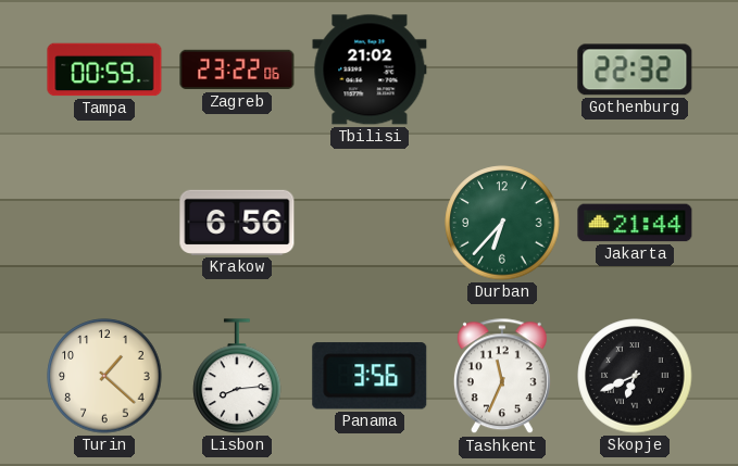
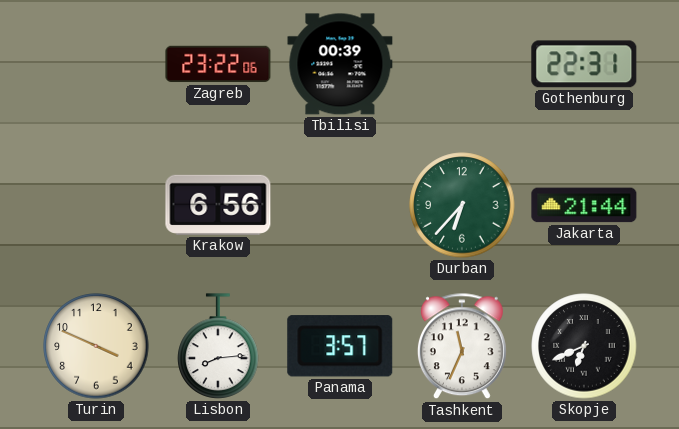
Tampa: 00:59 -> none
Tbilisi: 21:02 -> 00:39
Gothenburg: 22:32 -> 22:31
Turin: 1:22 -> 3:49
Panama: 3:56 -> 3:57
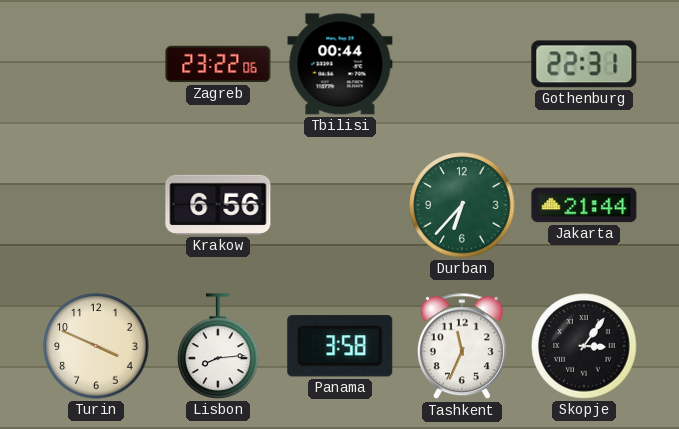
Tbilisi: 00:39 -> 00:44
Panama: 3:57 -> 3:58
Skopje: 6:41 -> 3:06
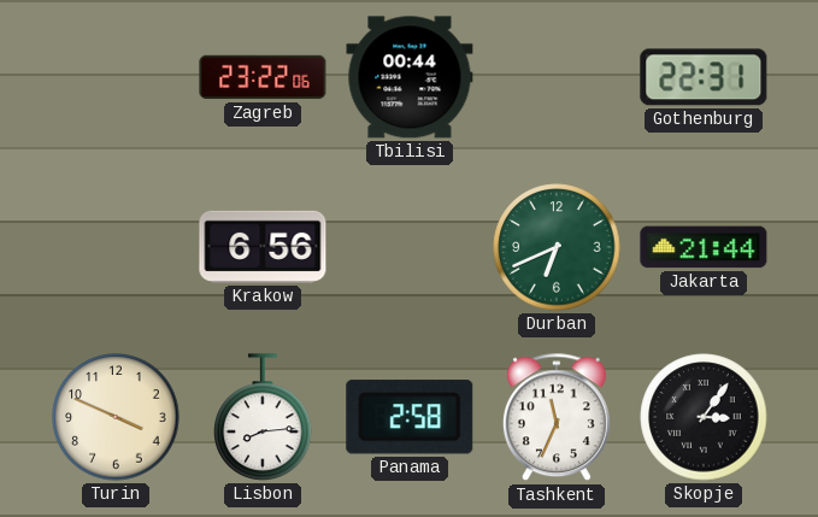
Durban: 6:37 -> 6:41
Panama: 3:58 -> 2:58
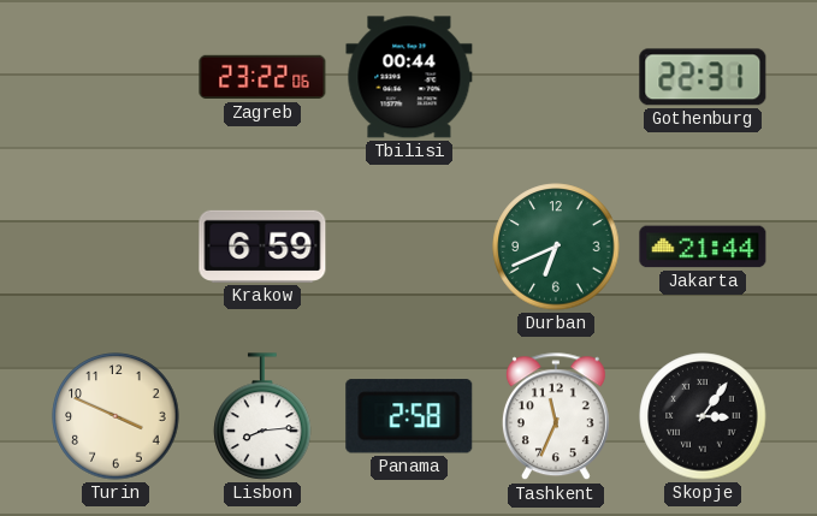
Krakow: 6:56 -> 6:59
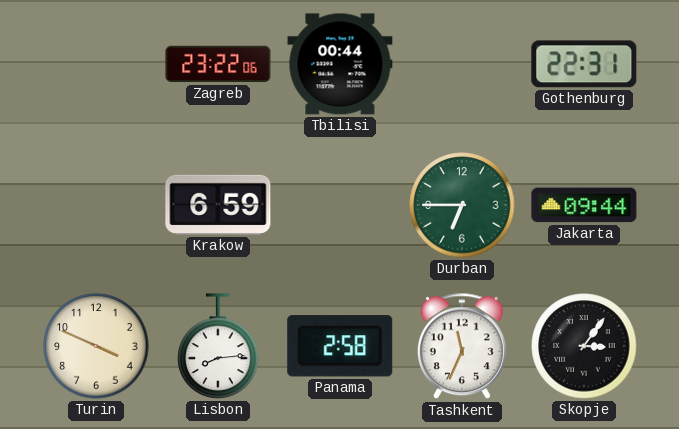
Durban: 6:41 -> 6:45
Jakarta: 21:44 -> 09:44
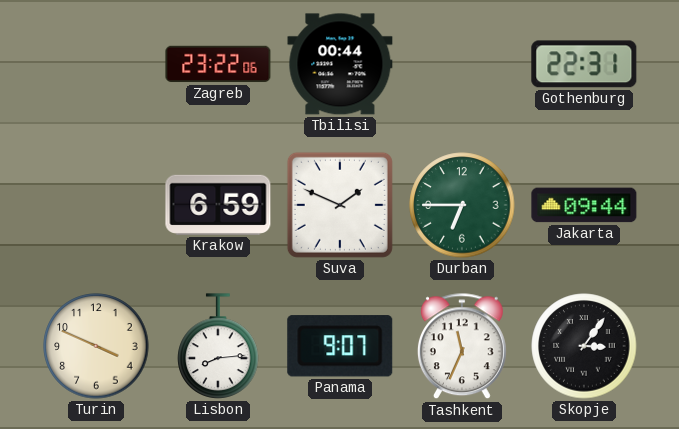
Suva: none -> 1:49
Panama: 2:58 -> 9:07
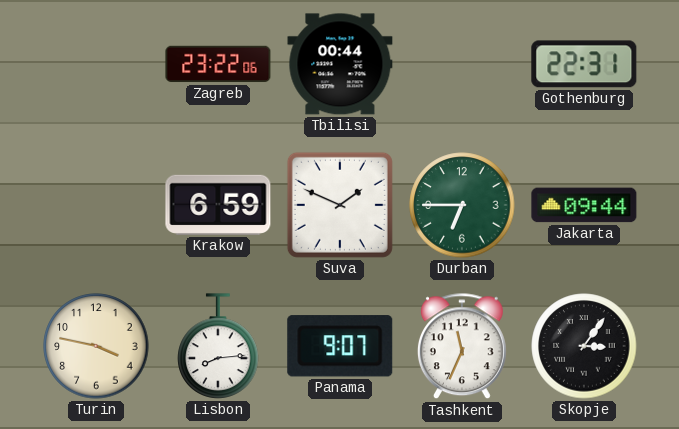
Turin: 3:49 -> 3:47
